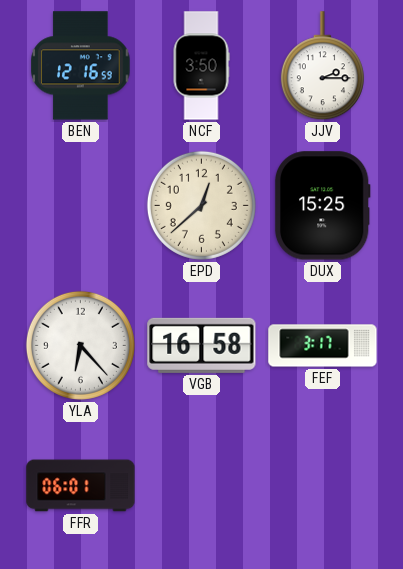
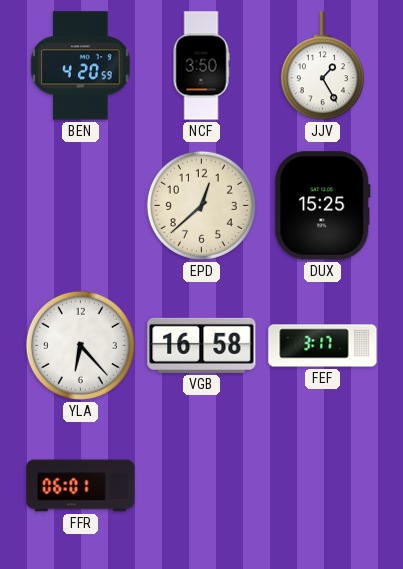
BEN: 12:16 -> 4:20
JJV: 2:15 -> 1:25
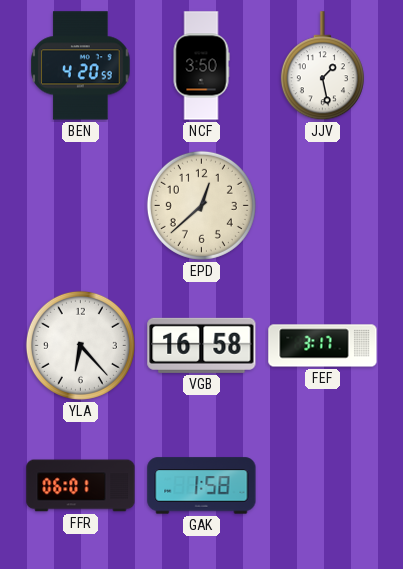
JJV: 1:25 -> 1:28
DUX: 15:25 -> none
GAK: none -> 1:58
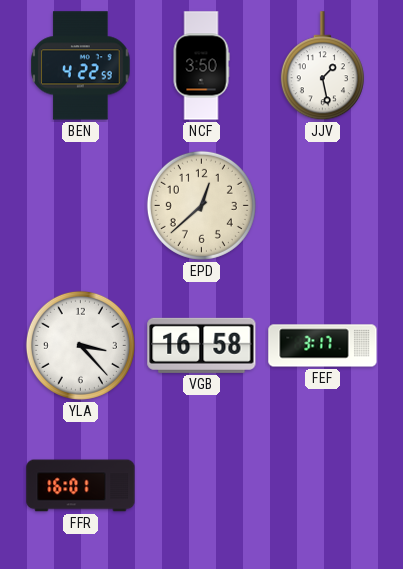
BEN: 4:20 -> 4:22
YLA: 6:23 -> 3:23
FFR: 06:01 -> 16:01
GAK: 1:58 -> none
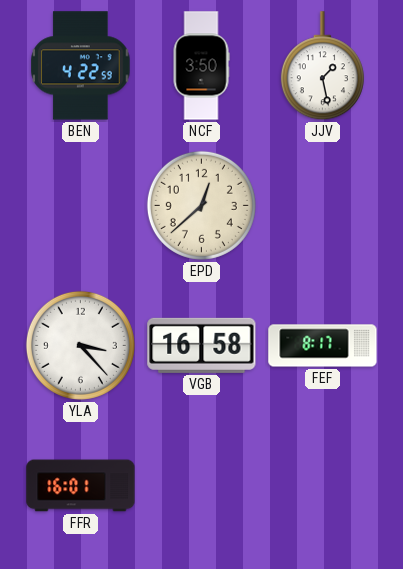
FEF: 3:17 -> 8:17
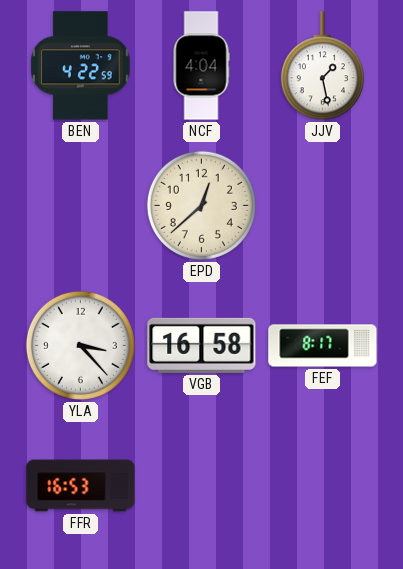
NCF: 3:50 -> 4:04
FFR: 16:01 -> 16:53
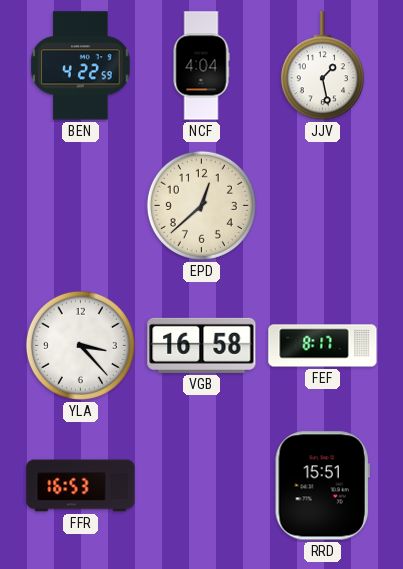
RRD: none -> 15:51
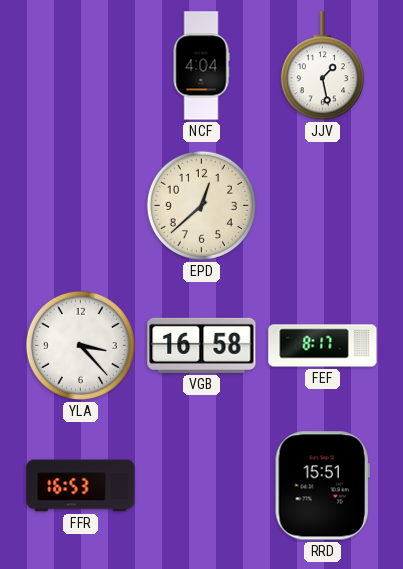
BEN: 4:22 -> none
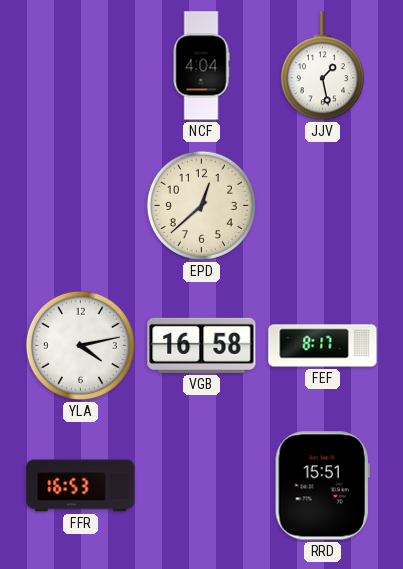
YLA: 3:23 -> 4:13
